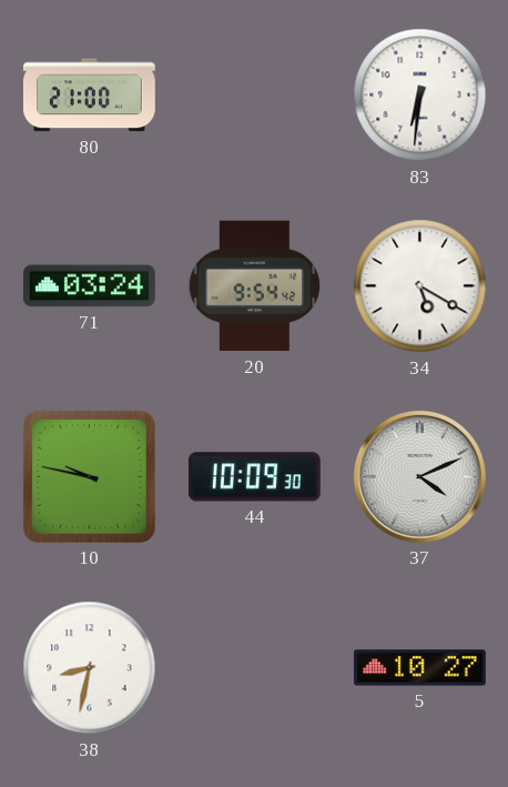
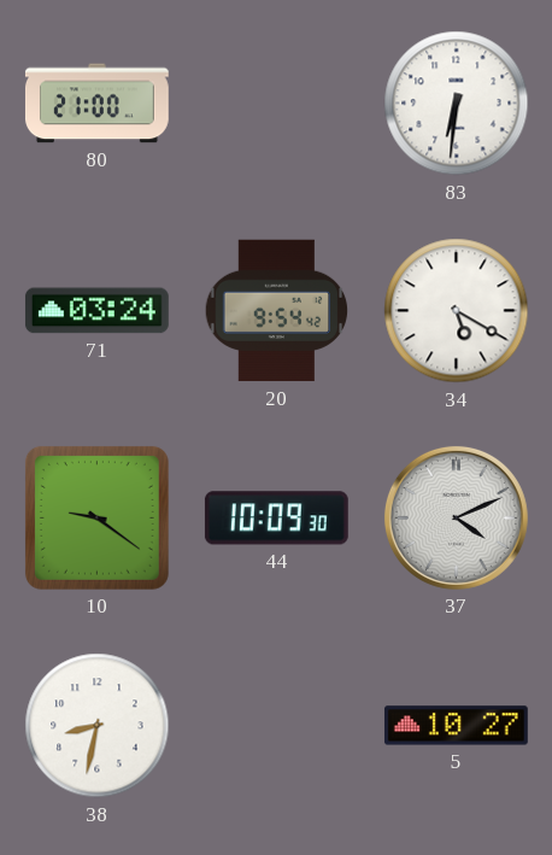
10: 9:47 -> 9:21
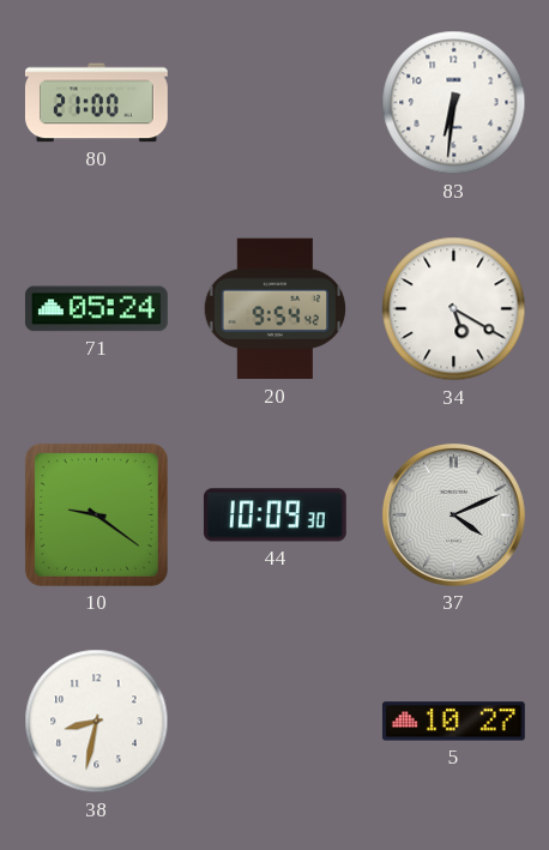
71: 03:24 -> 05:24
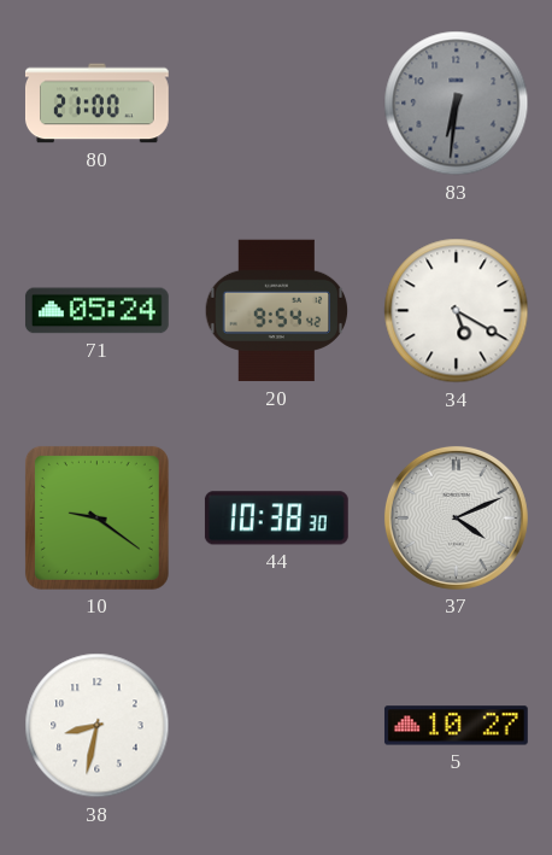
83 dial: white -> grey
44: 10:09 -> 10:38
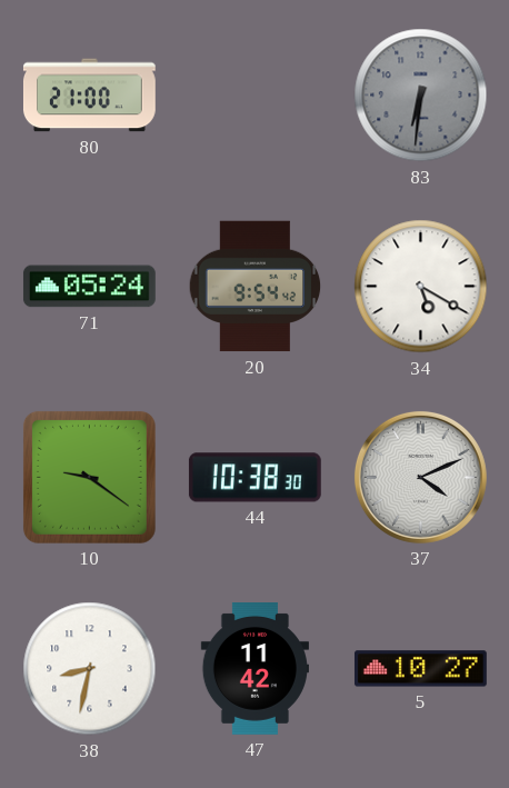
47: none -> 11:42
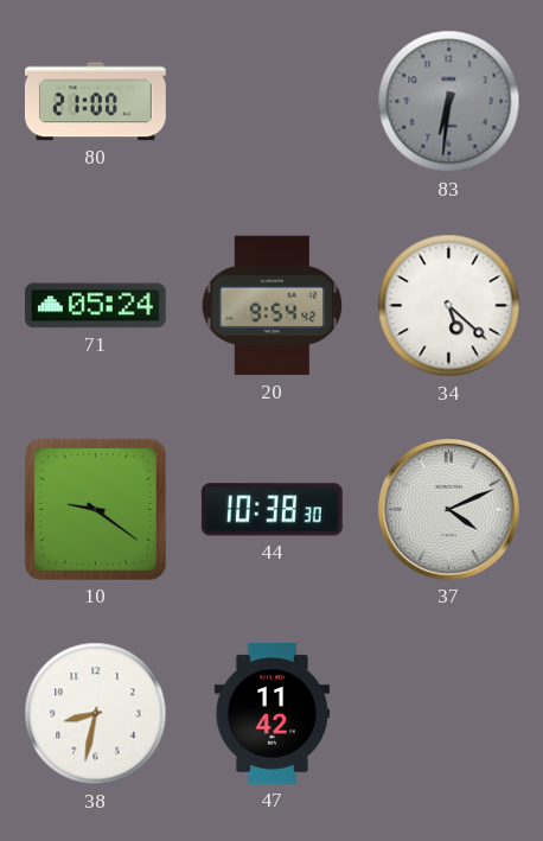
34: 5:20 -> 5:22
5: 10:27 -> none
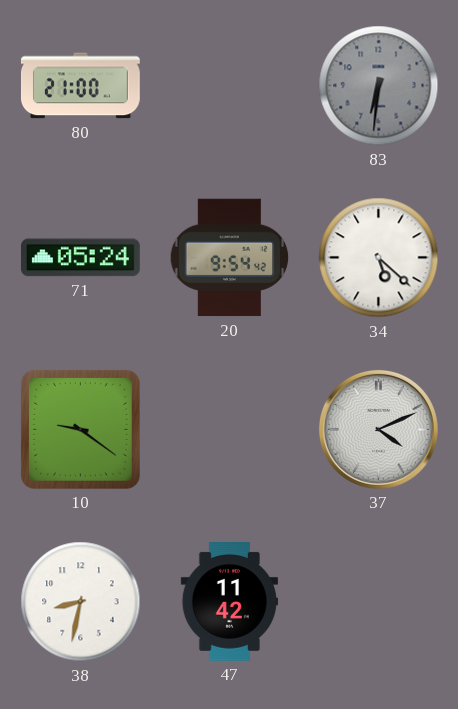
44: 10:38 -> none
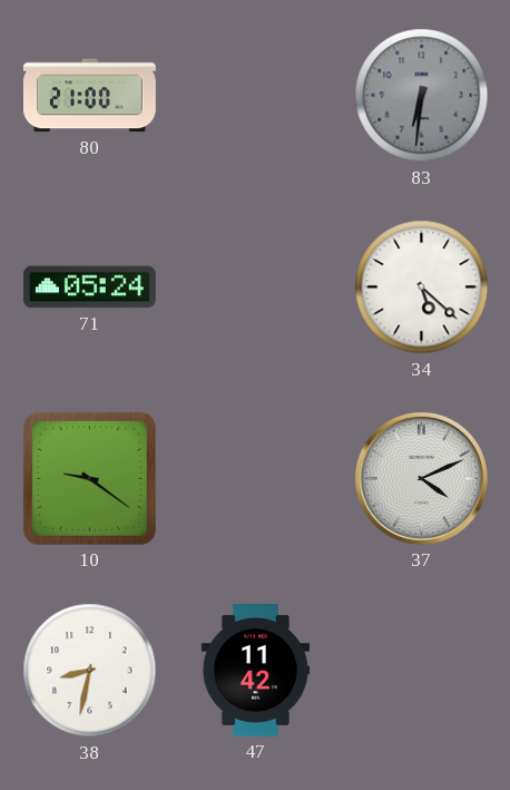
20: 9:54 -> none
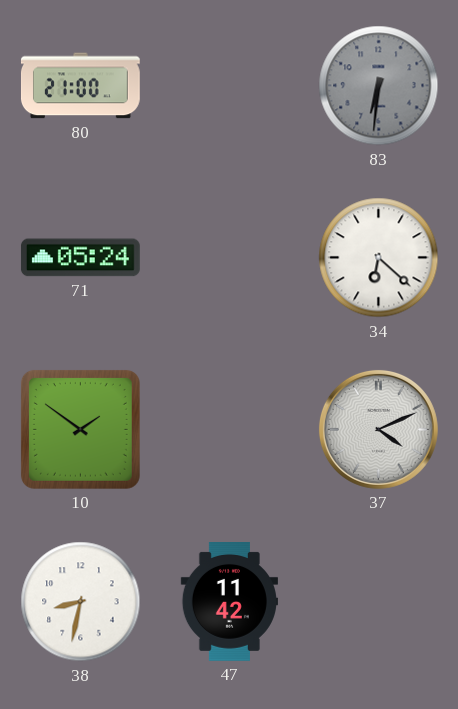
34: 5:22 -> 6:22
10: 9:21 -> 1:51
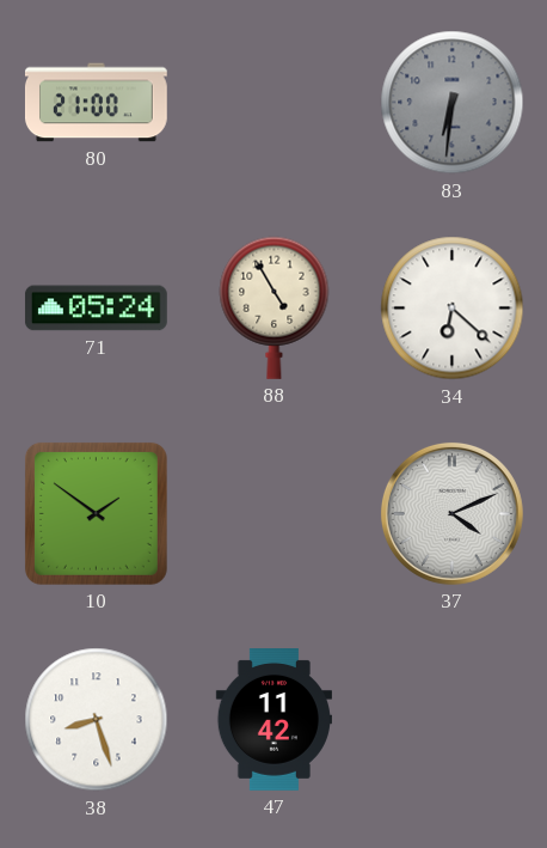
88: none -> 4:55
38: 8:32 -> 8:27
